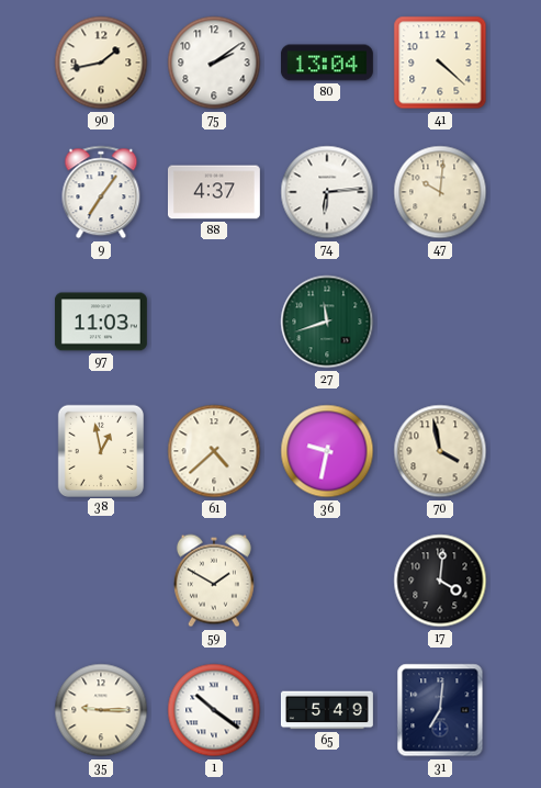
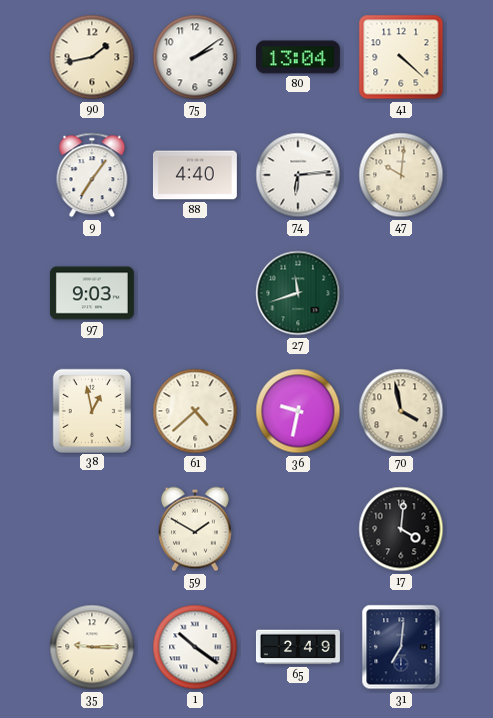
88: 4:37 -> 4:40
97: 11:03 -> 9:03
65: 5:49 -> 2:49
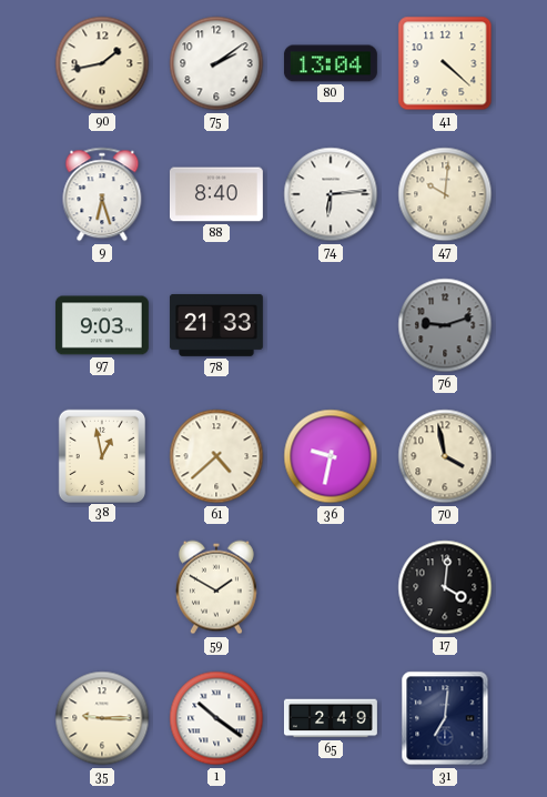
9: 7:06 -> 6:27
88: 4:40 -> 8:40
78: none -> 21:33
27: 11:42 -> none
76: none -> 9:12
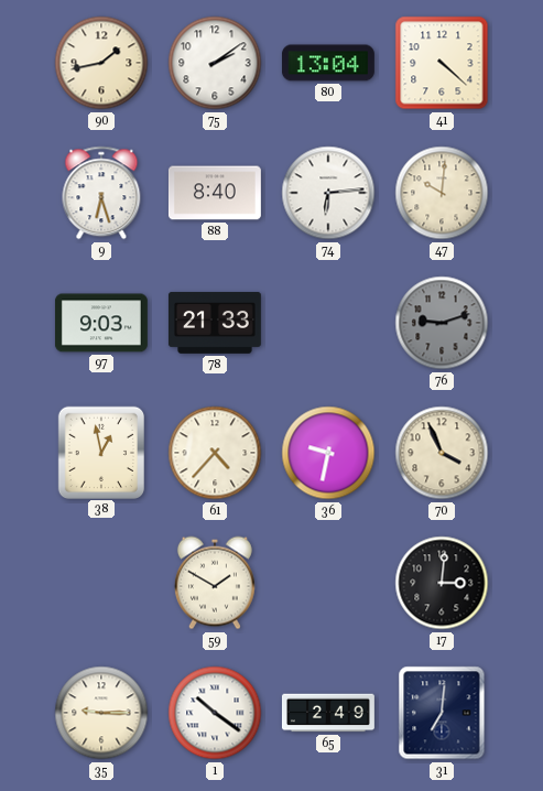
61: 4:38 -> 4:37
70: 3:58 -> 3:56
17: 4:01 -> 3:01
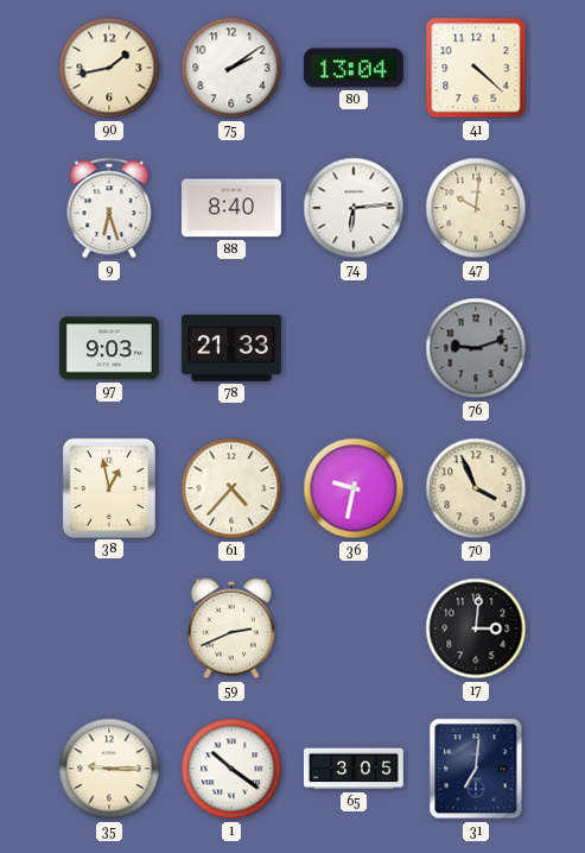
59: 1:50 -> 2:41
65: 2:49 -> 3:05
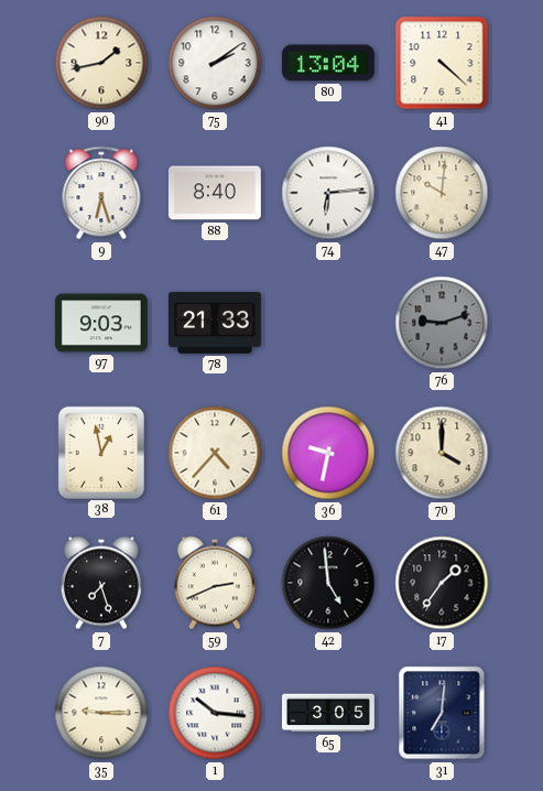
70: 3:56 -> 4:00
7: none -> 7:27
42: none -> 4:59
17: 3:01 -> 1:36
1: 10:21 -> 10:16
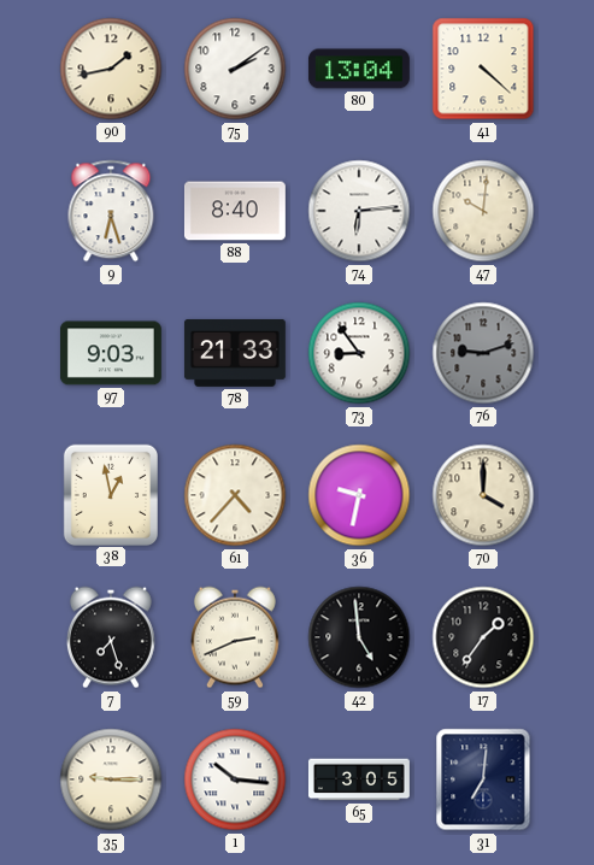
73: none -> 8:54
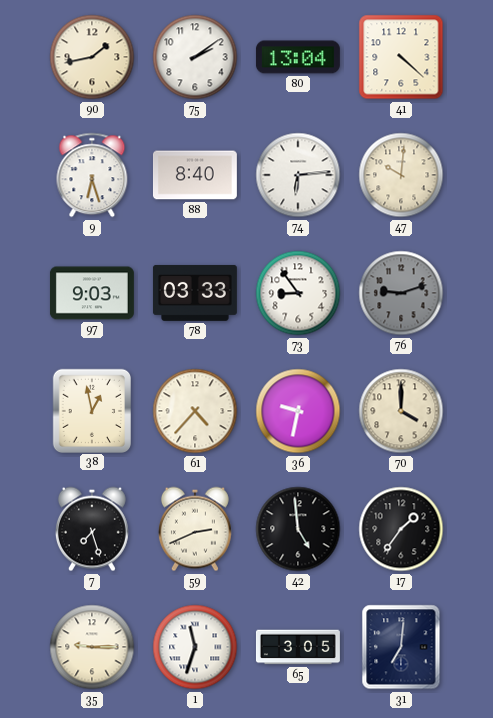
78: 21:33 -> 03:33
1: 10:16 -> 11:33
